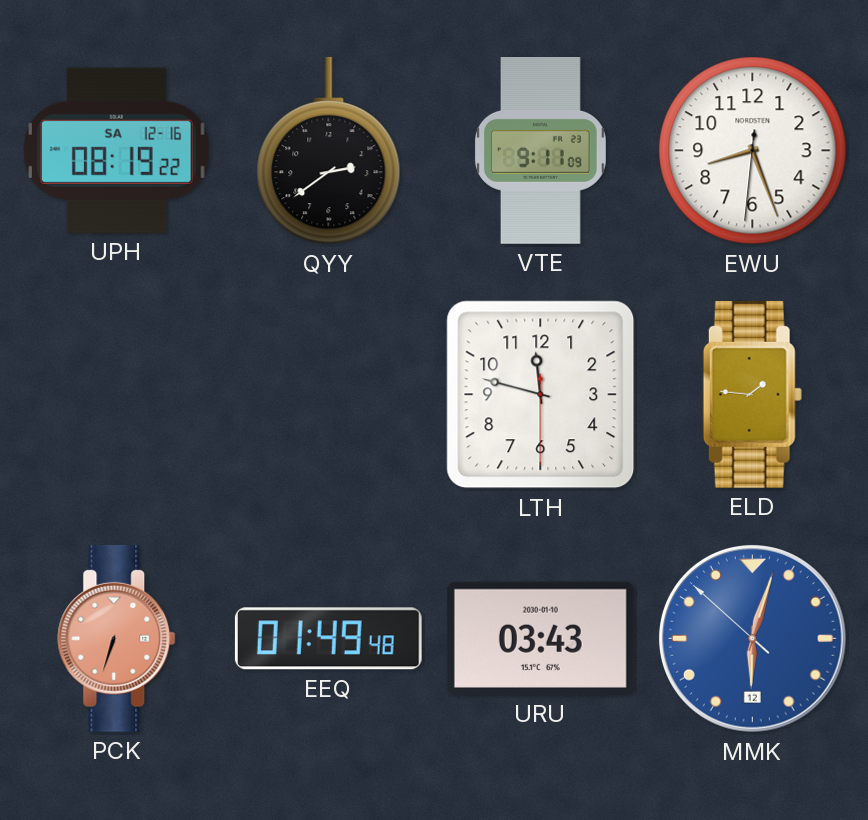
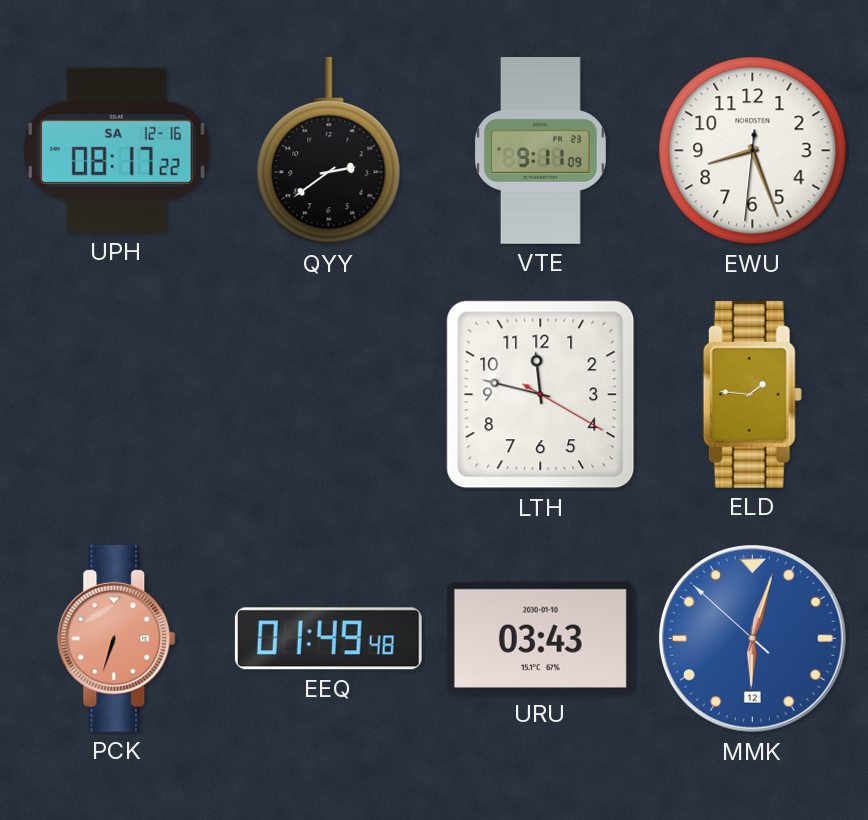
UPH: 08:19 -> 08:17
LTH: 11:47:30 -> 11:47:20
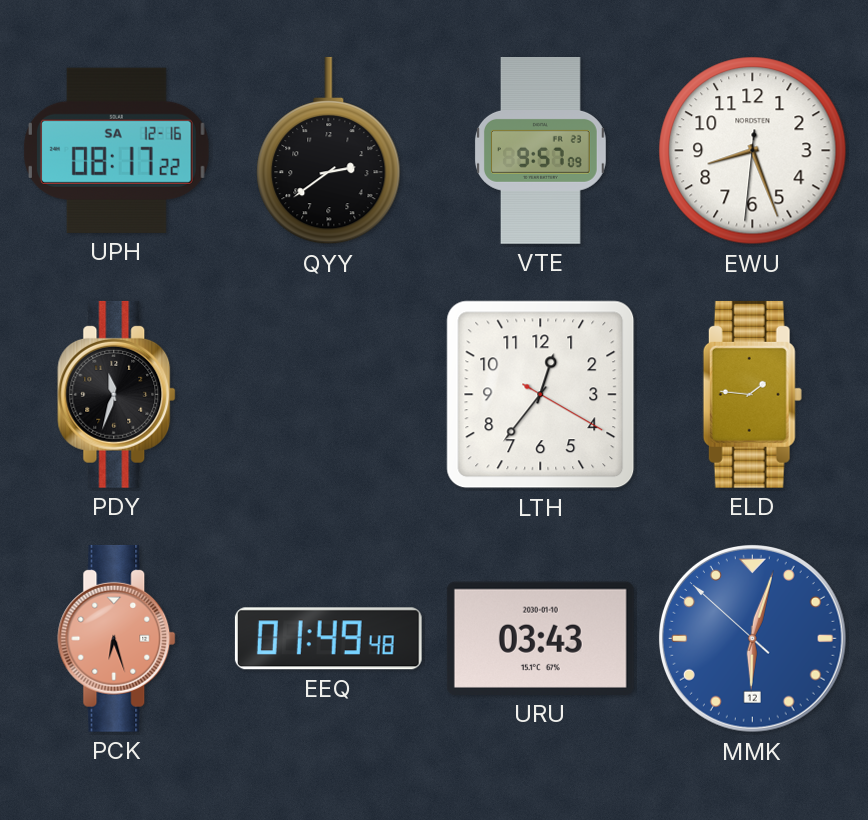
VTE: 9:11 -> 9:57
PDY: none -> 11:33
LTH: 11:47 -> 12:36
PCK: 6:33 -> 6:27
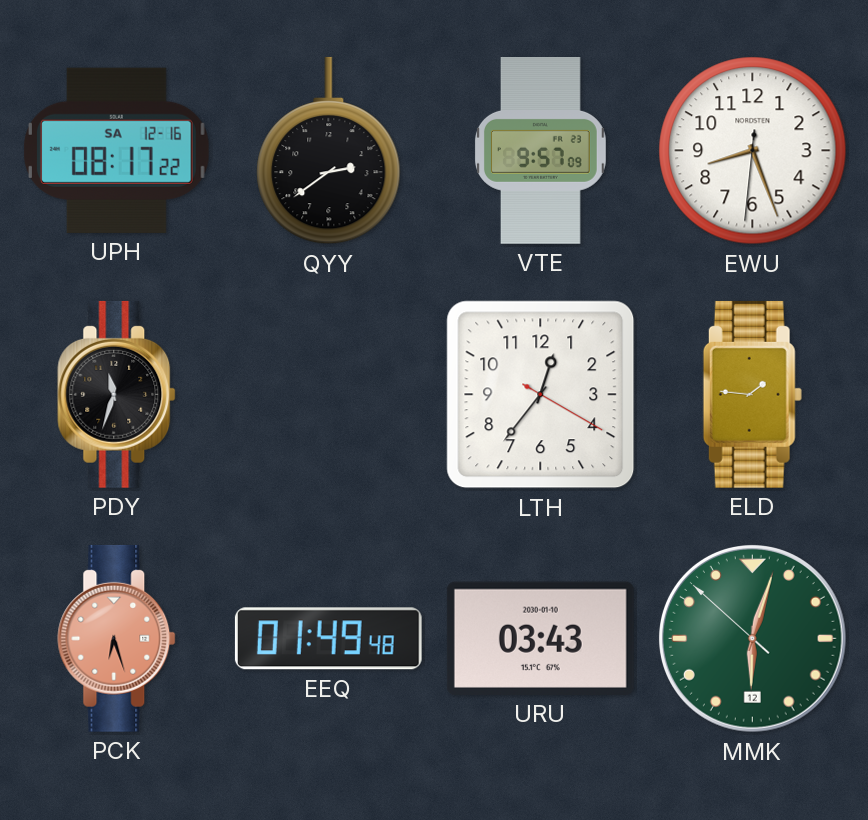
MMK dial: blue -> green
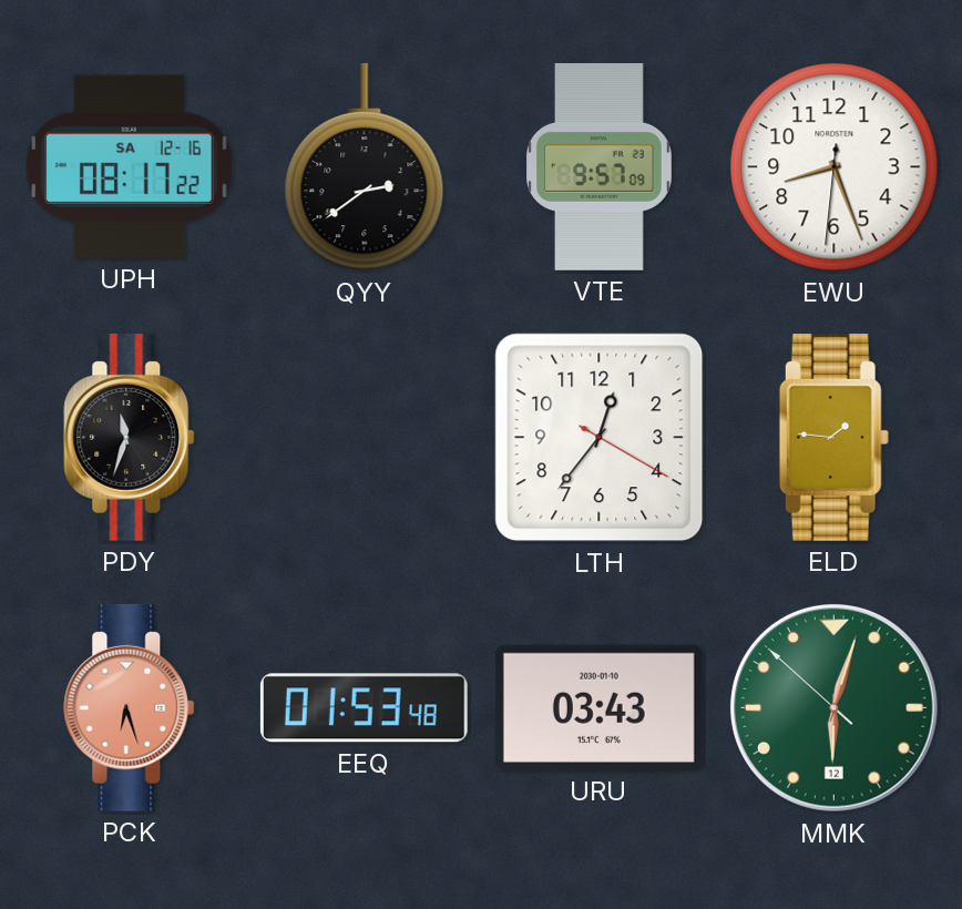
EEQ: 01:49 -> 01:53
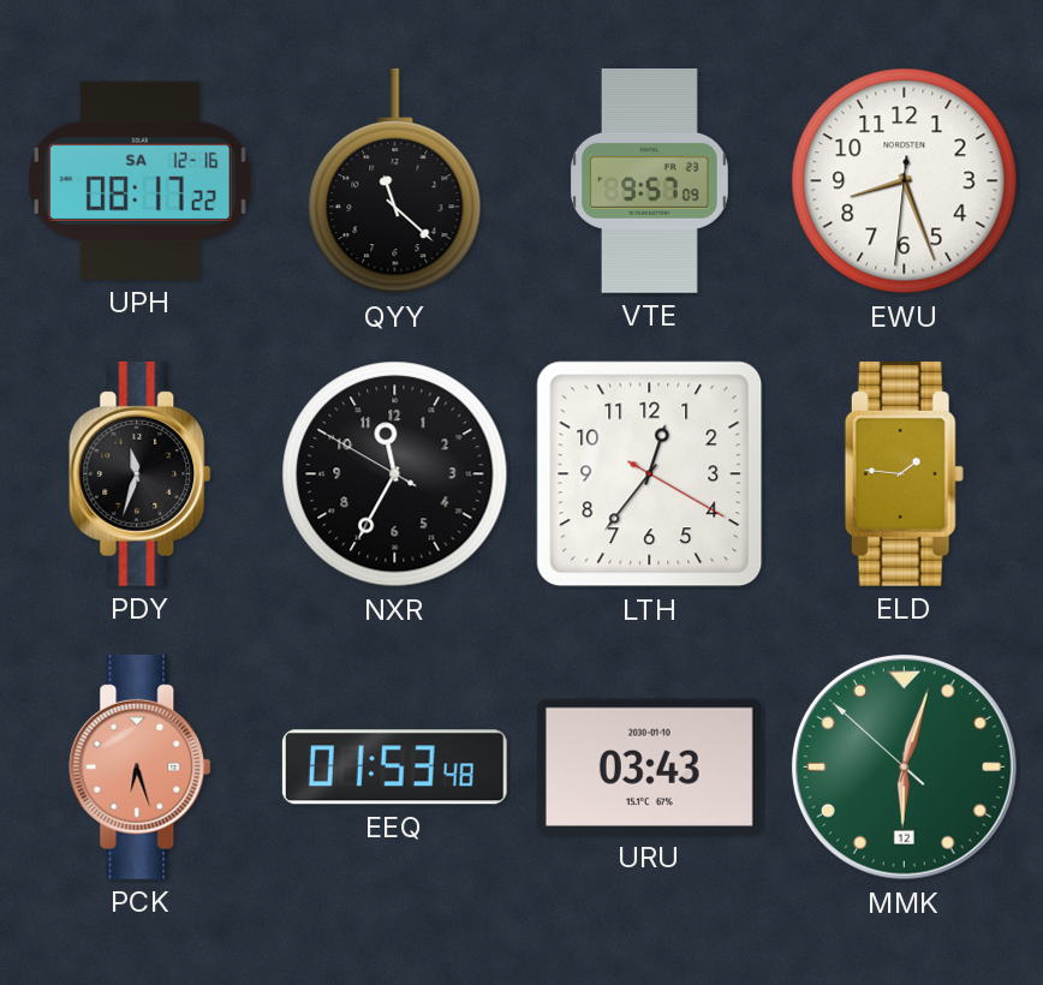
QYY: 2:39 -> 11:22
NXR: none -> 11:34
